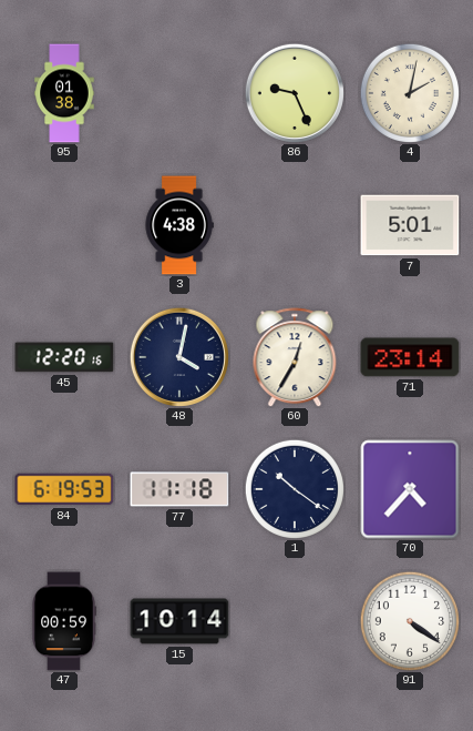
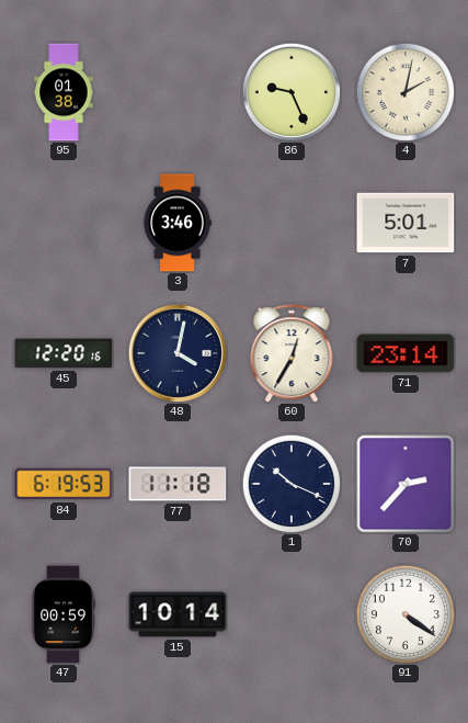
3: 4:38 -> 3:46
1: 10:21 -> 10:19
70: 4:37 -> 2:37
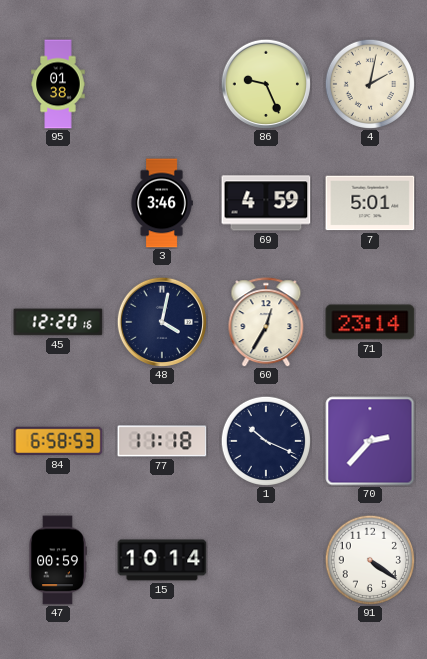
69: none -> 4:59
84: 6:19 -> 6:58
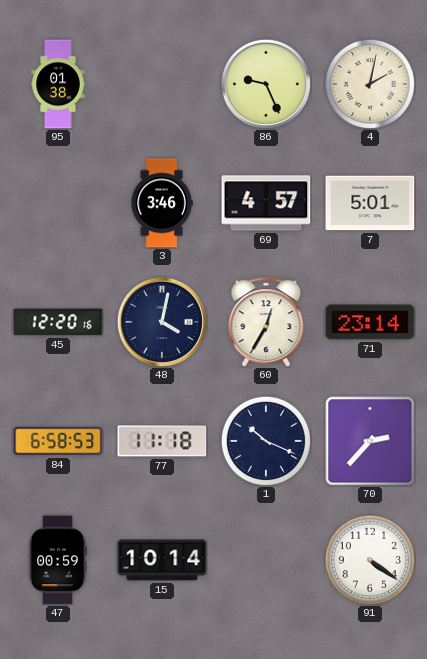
69: 4:59 -> 4:57
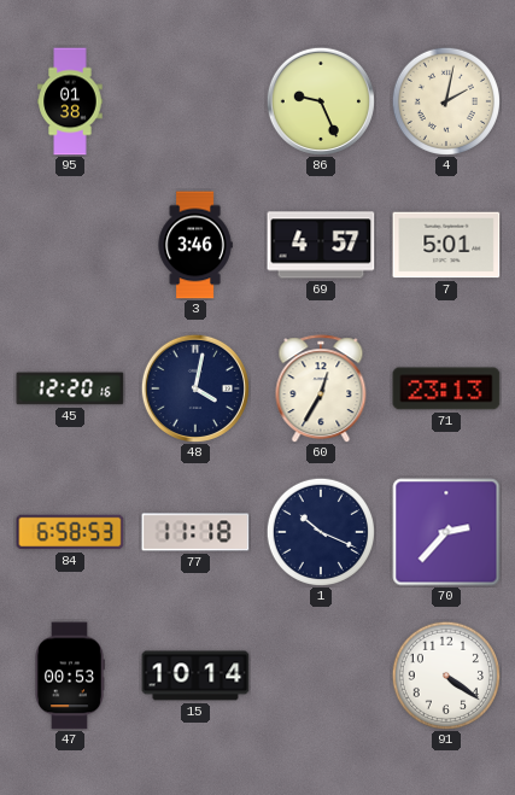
71: 23:14 -> 23:13
47: 00:59 -> 00:53
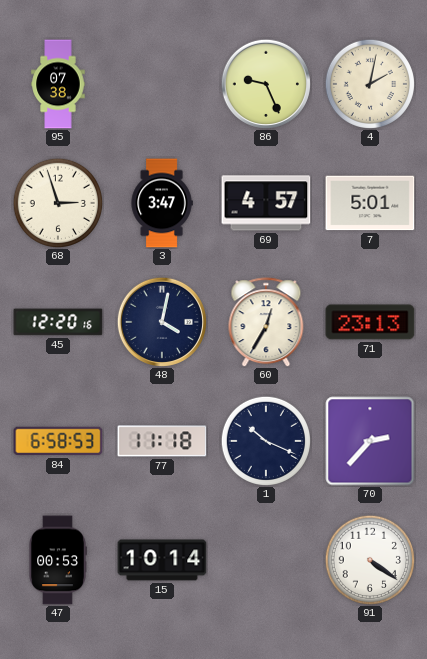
95: 01:38 -> 07:38
68: none -> 2:57
3: 3:46 -> 3:47
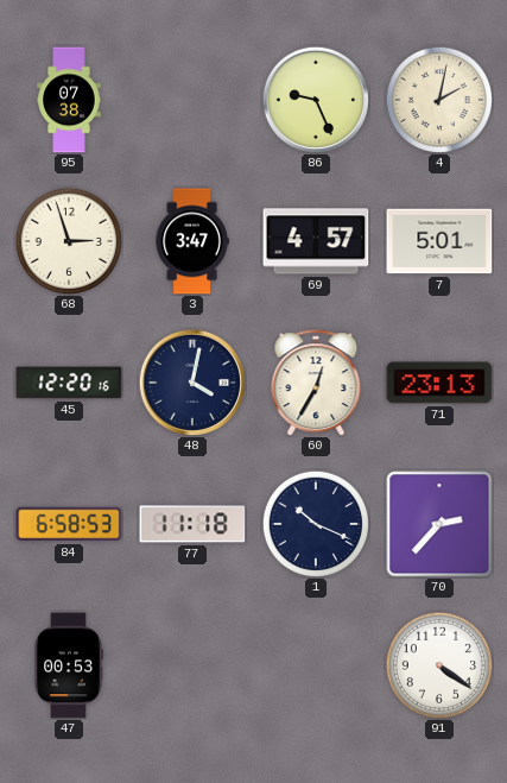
15: 10:14 -> none
